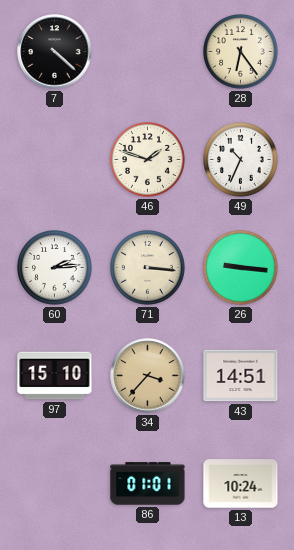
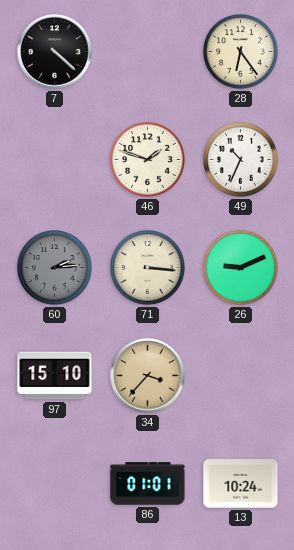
60 dial: white -> grey
26: 9:16 -> 9:11
43: 14:51 -> none
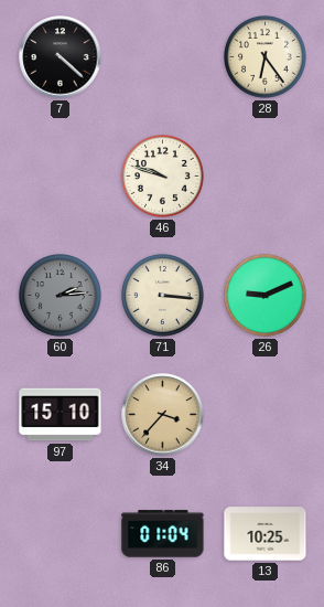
46: 1:48 -> 9:48
49: 10:34 -> none
86: 01:01 -> 01:04
13: 10:24 -> 10:25
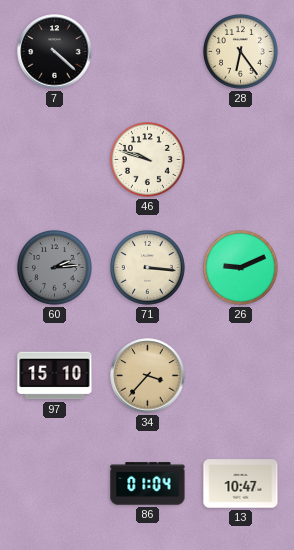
13: 10:25 -> 10:47
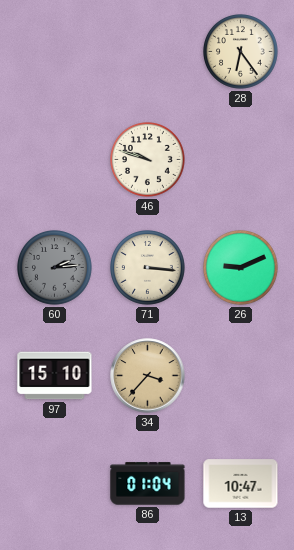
7: 4:22 -> none
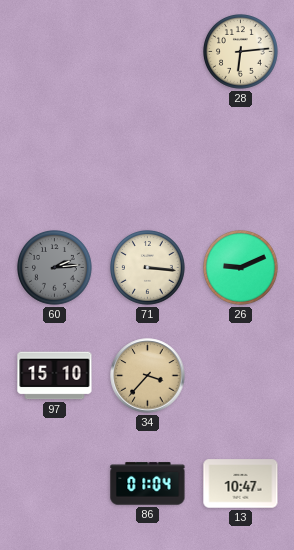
28: 6:24 -> 6:14
46: 9:48 -> none
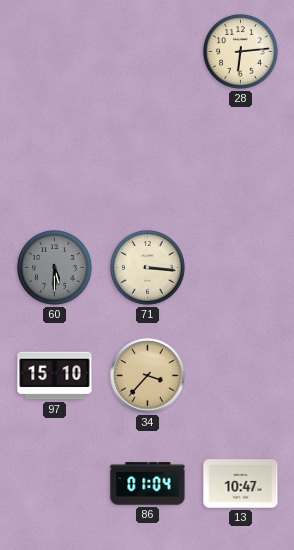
60: 2:14 -> 5:30
26: 9:11 -> none
